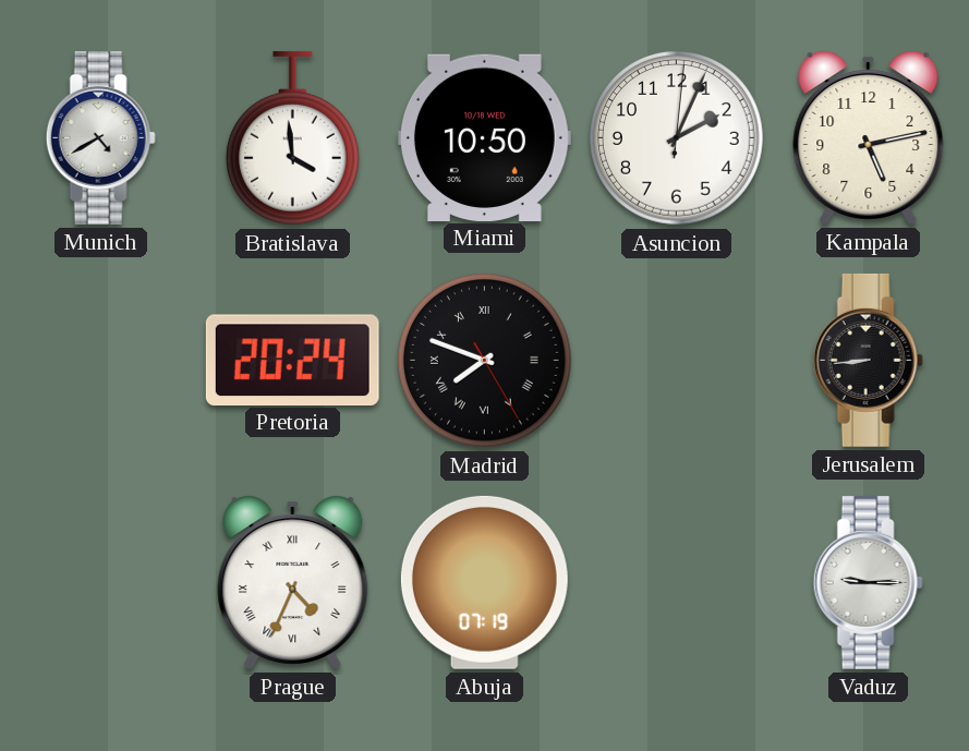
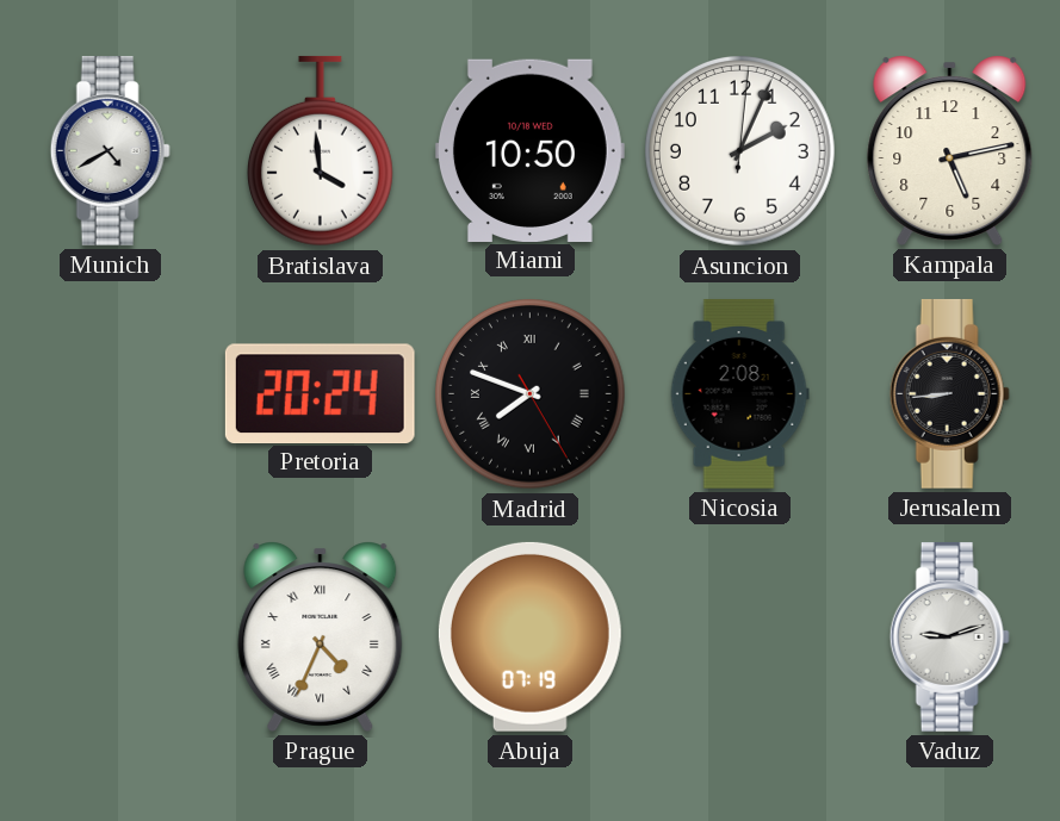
Nicosia: none -> 2:08
Vaduz: 9:15 -> 9:12
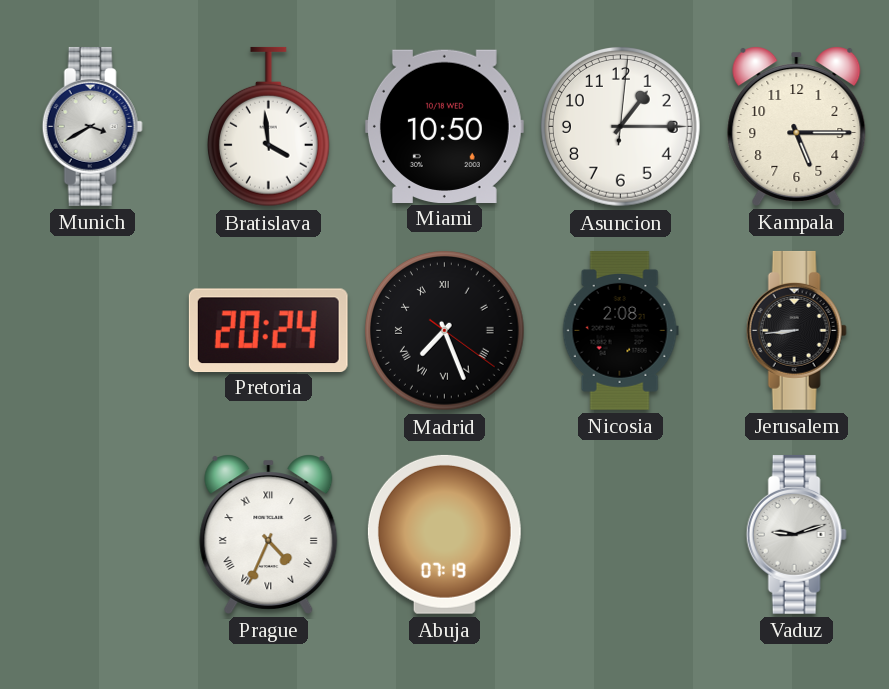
Munich: 4:40 -> 3:40
Asuncion: 2:04 -> 1:15
Kampala: 5:13 -> 5:15
Madrid: 7:48 -> 7:26
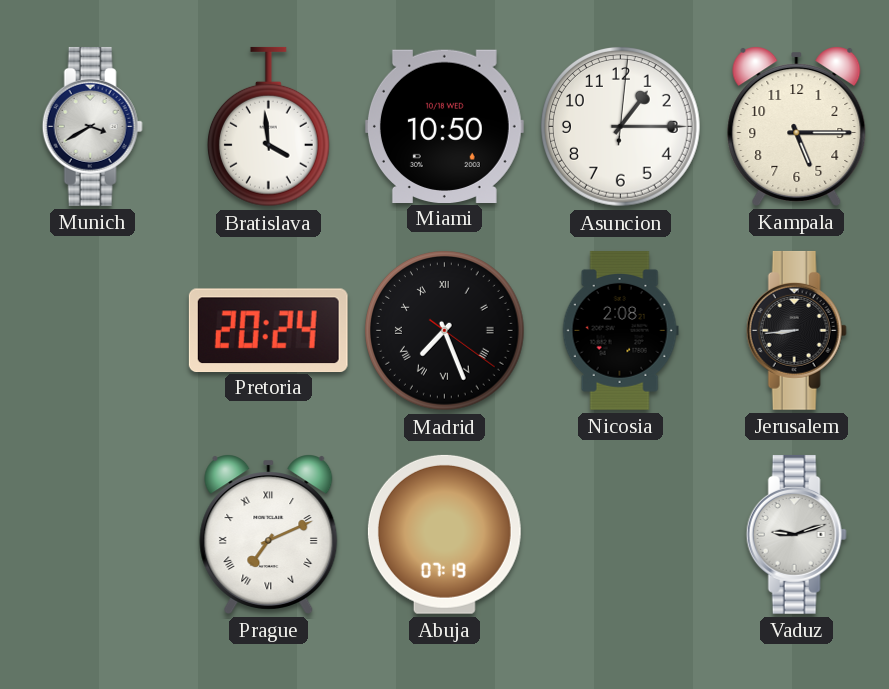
Prague: 4:34 -> 7:11
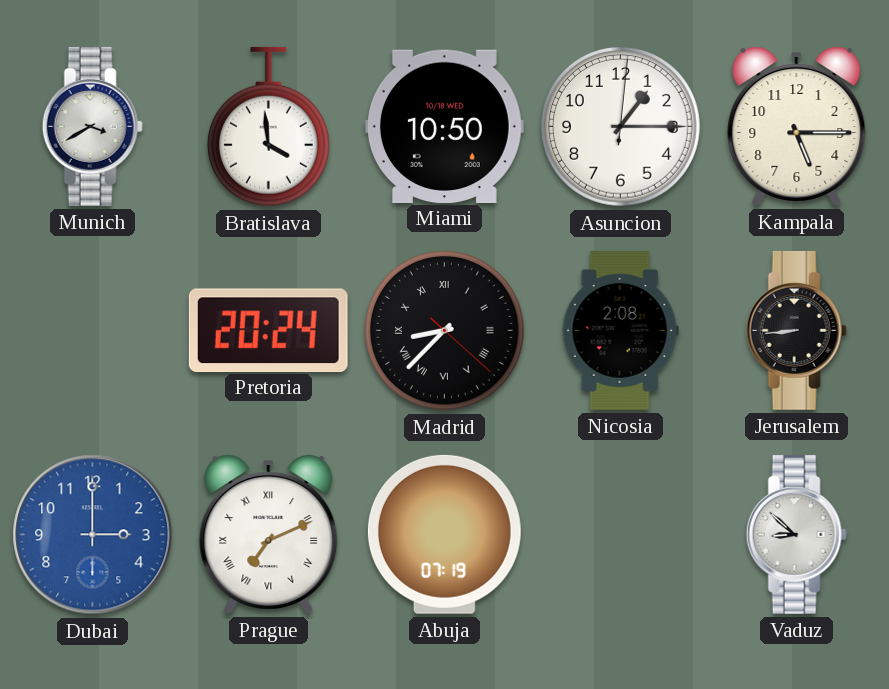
Madrid: 7:26 -> 8:37
Dubai: none -> 3:00
Vaduz: 9:12 -> 8:52
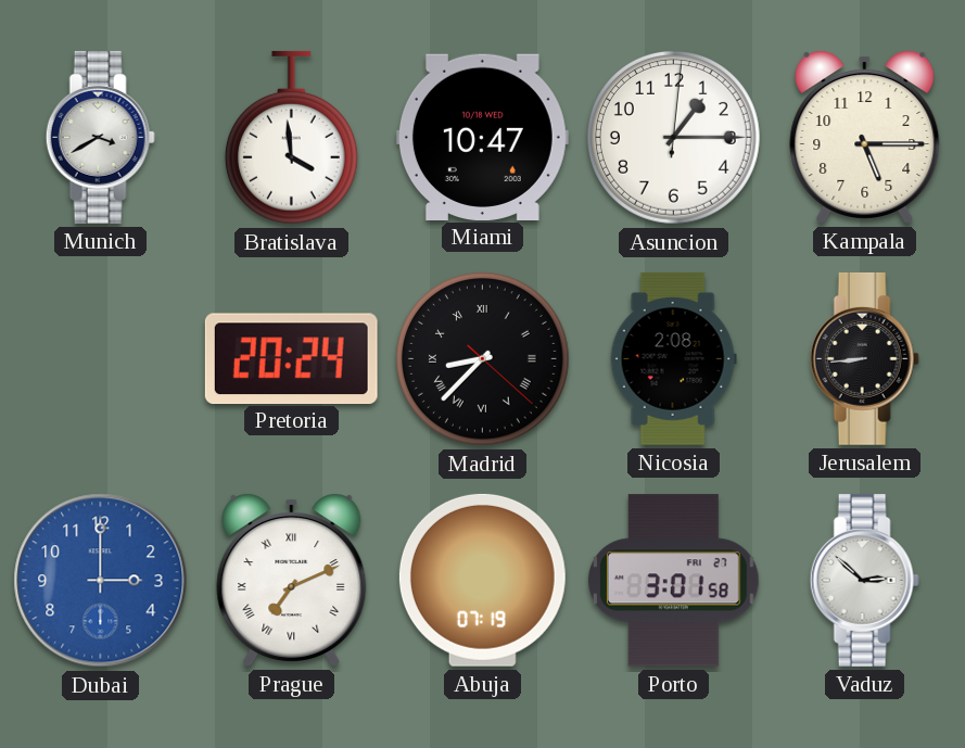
Miami: 10:50 -> 10:47
Porto: none -> 3:01
Vaduz: 8:52 -> 2:52
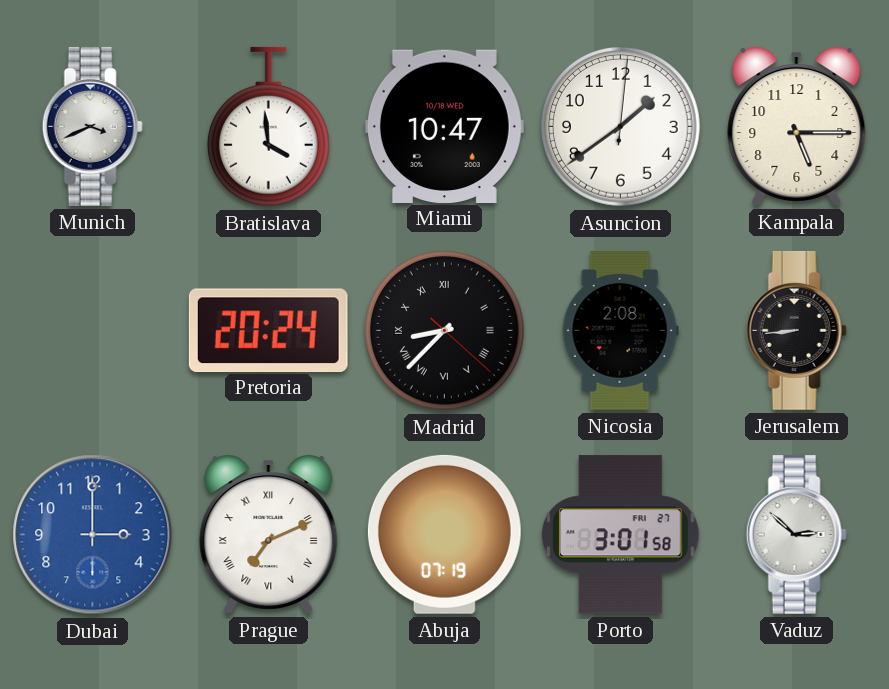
Munich: 3:40 -> 3:41
Asuncion: 1:15 -> 1:39
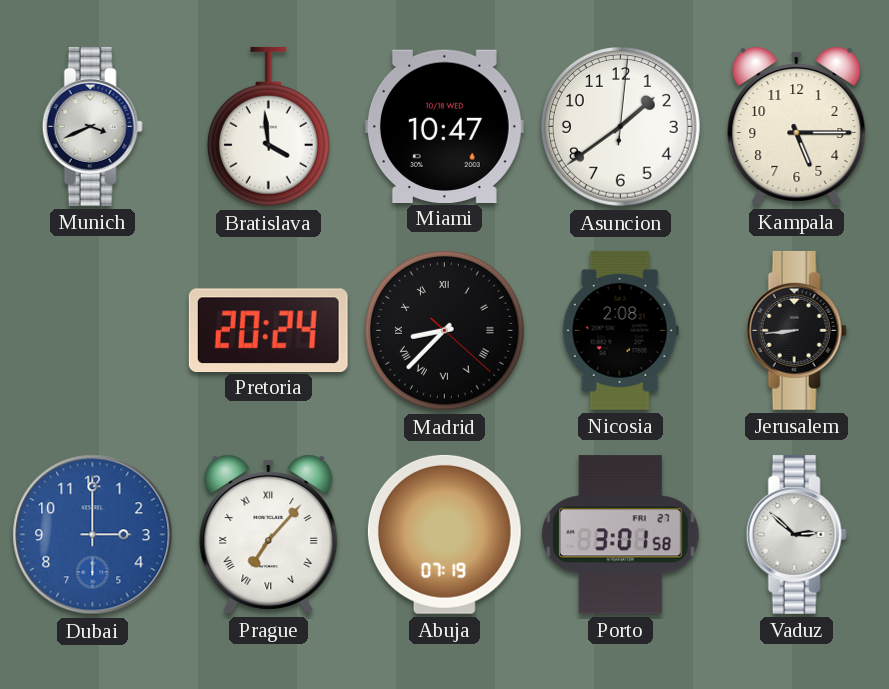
Prague: 7:11 -> 7:07
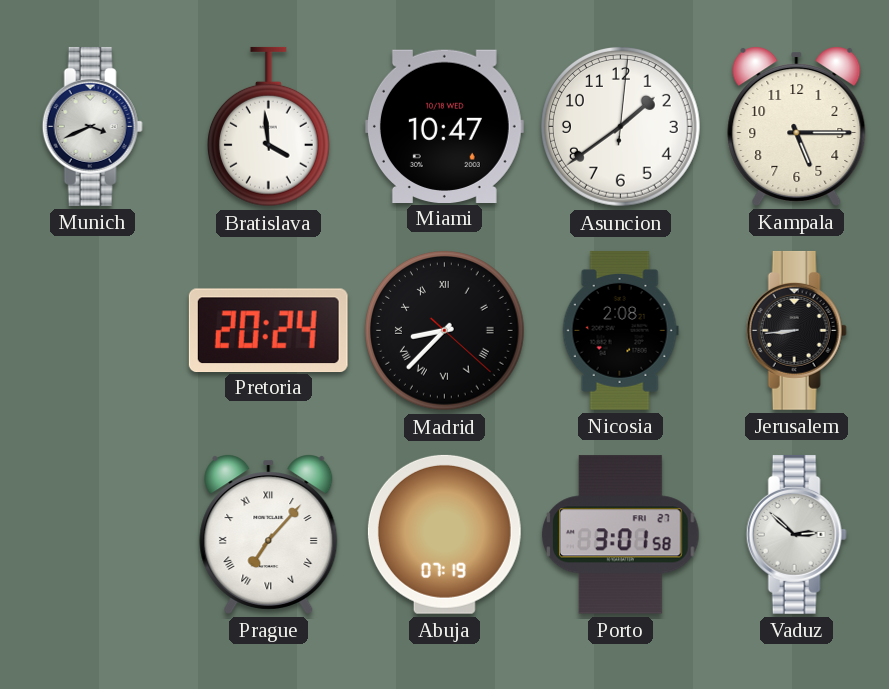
Dubai: 3:00 -> none
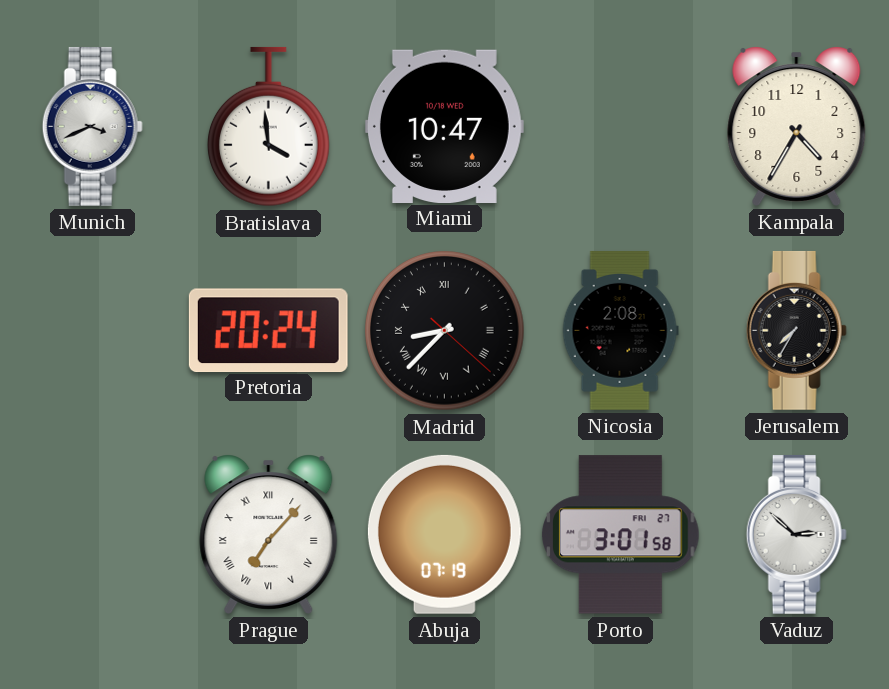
Asuncion: 1:39 -> none
Kampala: 5:15 -> 4:35
Jerusalem: 8:44 -> 7:35
